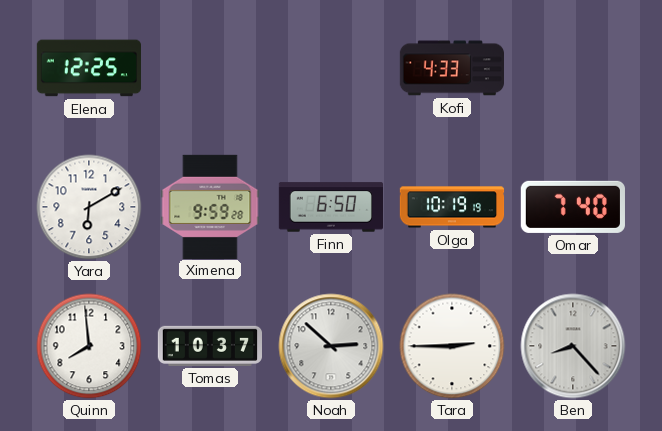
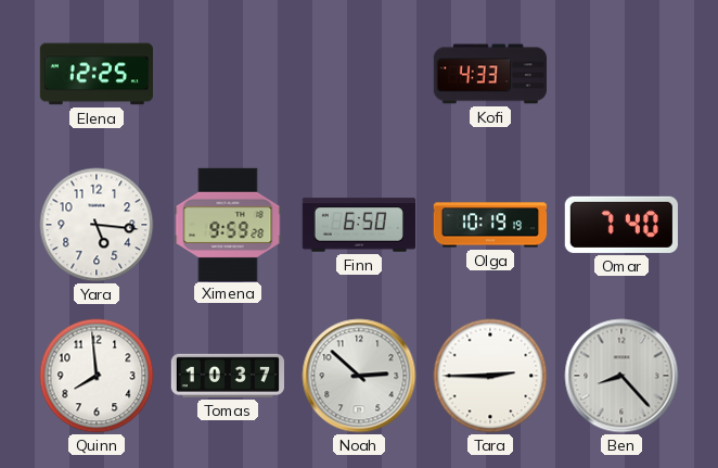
Yara: 6:10 -> 5:16
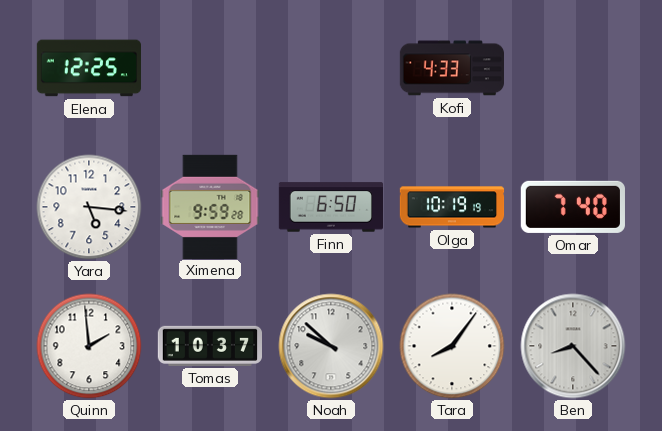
Quinn: 7:59 -> 1:59
Noah: 2:52 -> 9:52
Tara: 2:45 -> 8:06
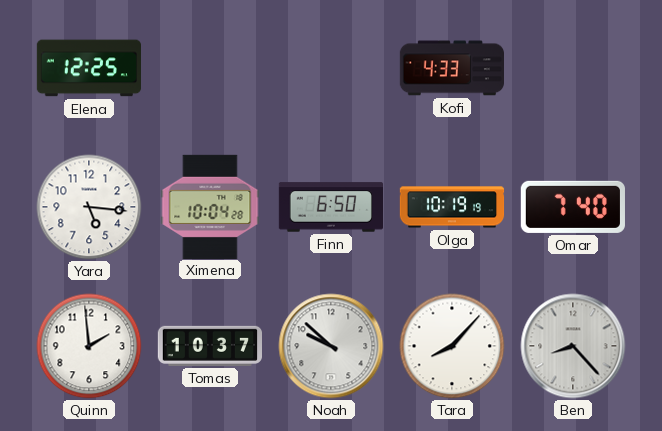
Ximena: 9:59 -> 10:04
Tara: 8:06 -> 8:07
